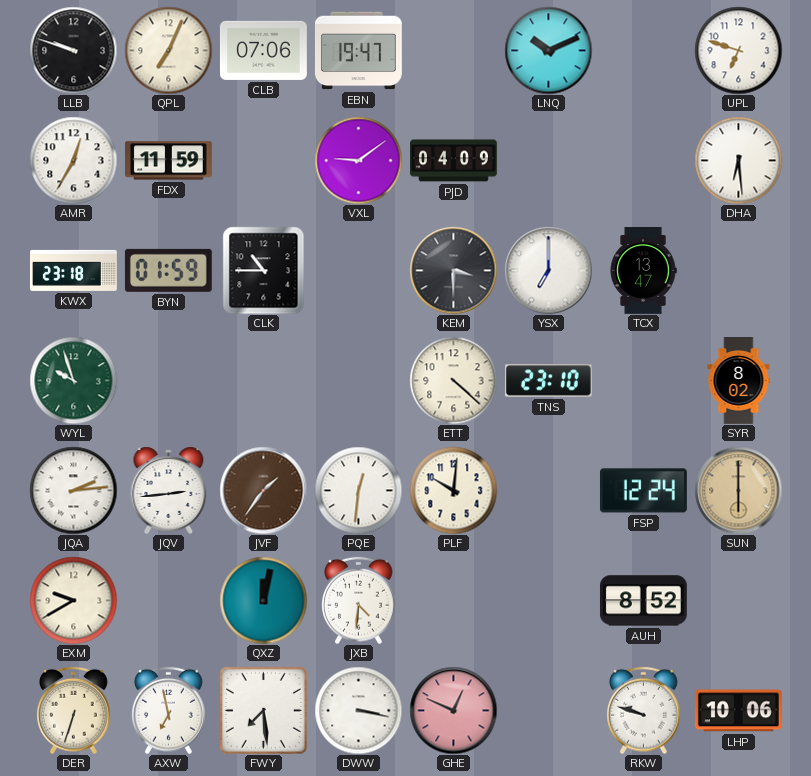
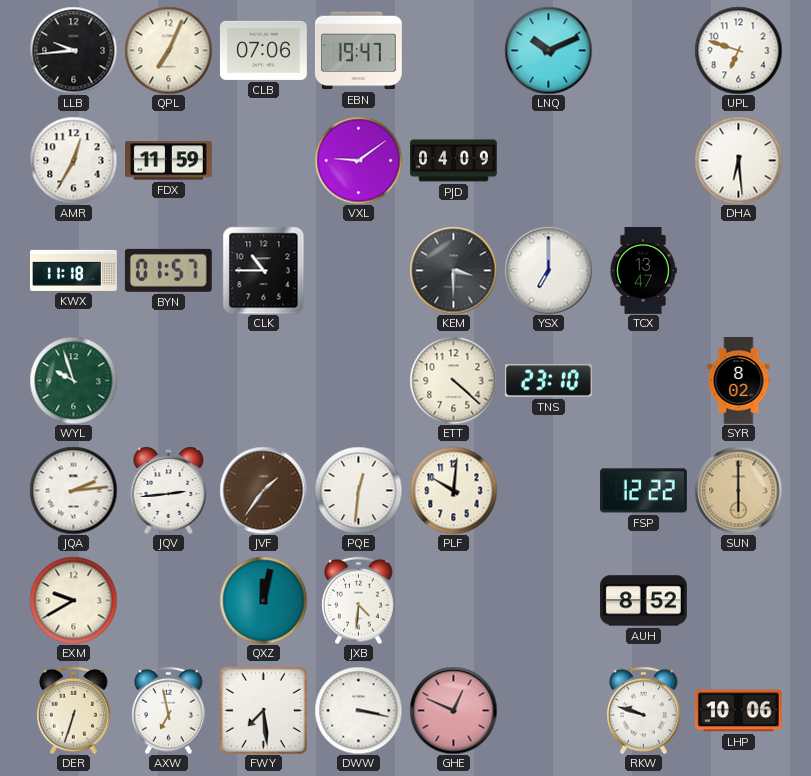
LLB: 9:48 -> 9:44
KWX: 23:18 -> 11:18
BYN: 01:59 -> 01:57
FSP: 12:24 -> 12:22
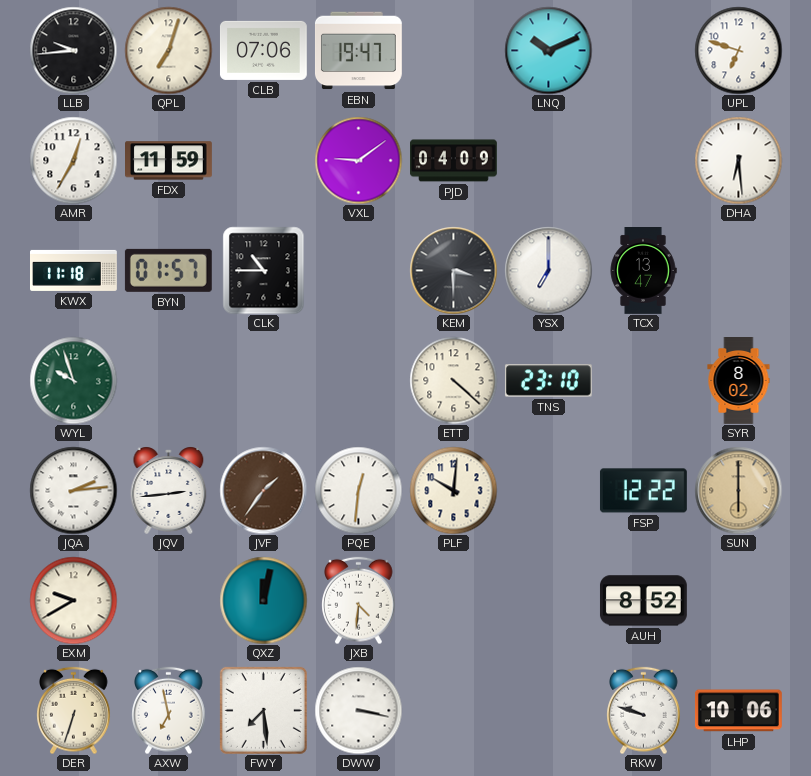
QPL: 7:04 -> 7:03
GHE: 12:49 -> none
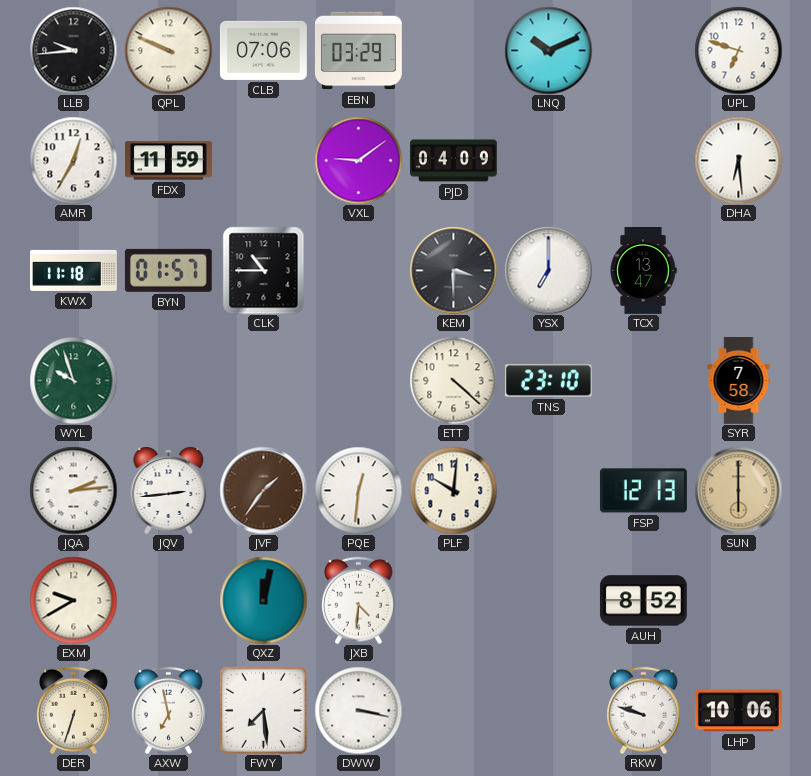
QPL: 7:03 -> 9:49
EBN: 19:47 -> 03:29
SYR: 8:02 -> 7:58
FSP: 12:22 -> 12:13
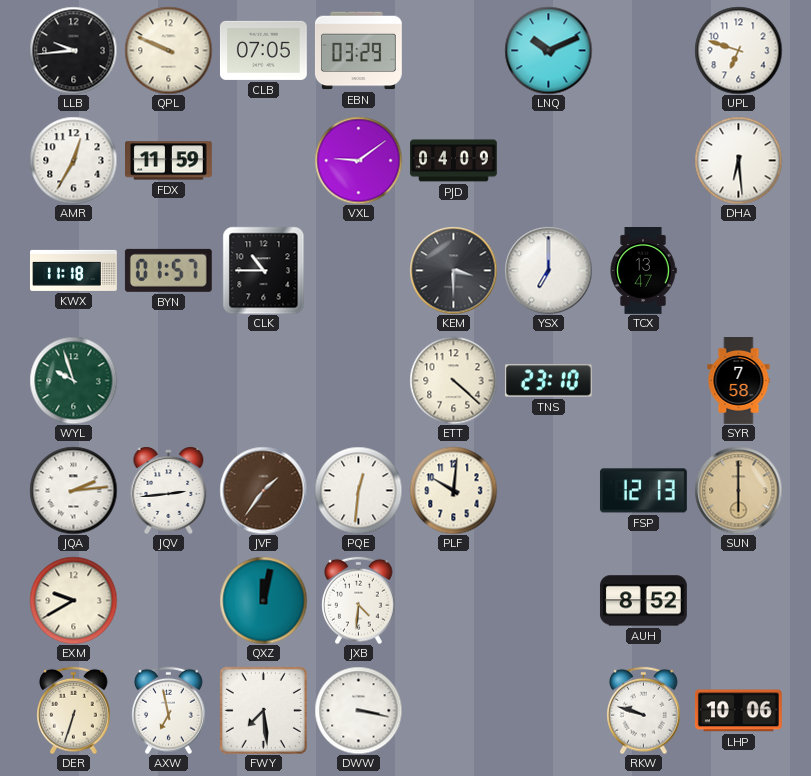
CLB: 07:06 -> 07:05
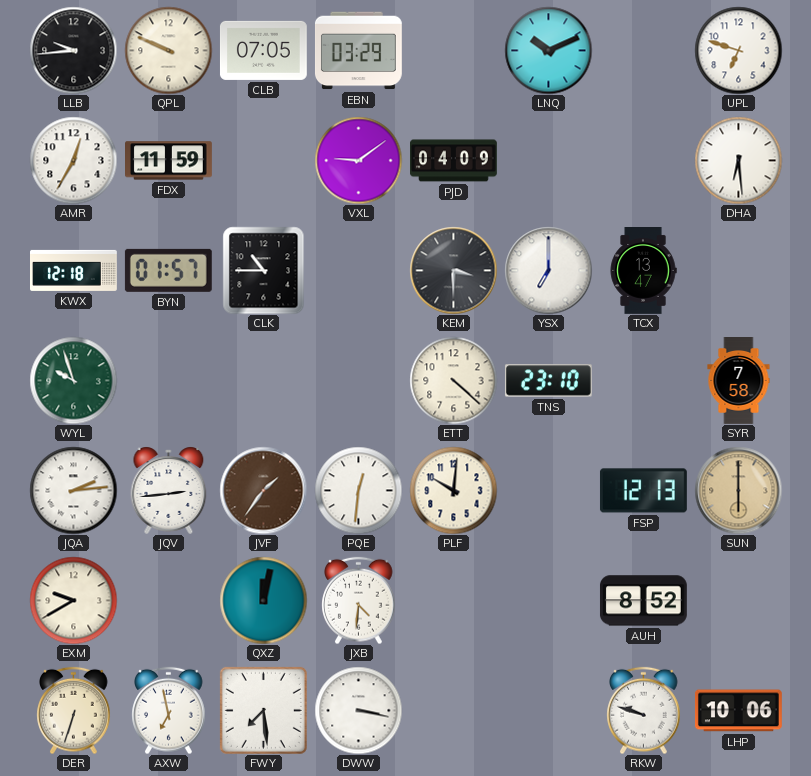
KWX: 11:18 -> 12:18
